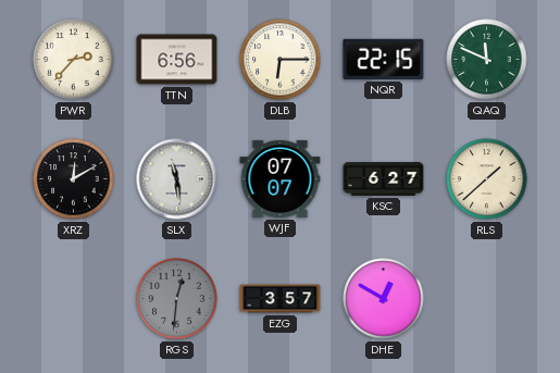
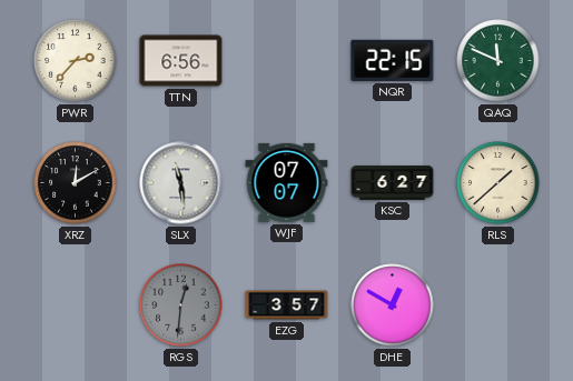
DLB: 6:15 -> none
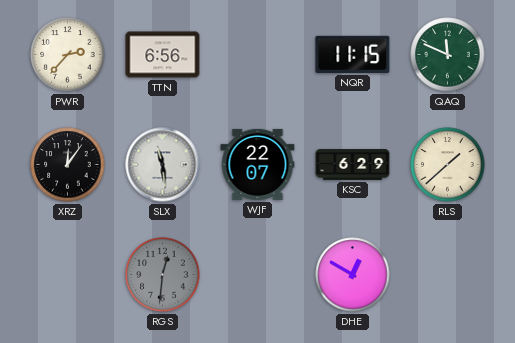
NQR: 22:15 -> 11:15
XRZ: 12:10 -> 12:06
WJF: 07:07 -> 22:07
KSC: 6:27 -> 6:29
EZG: 3:57 -> none
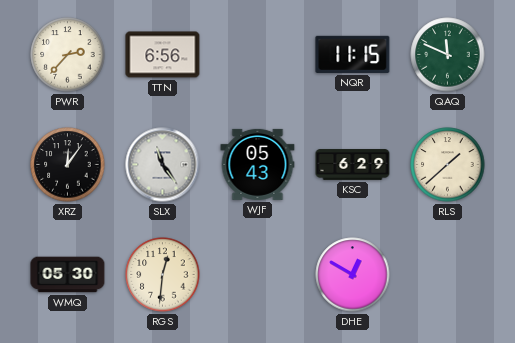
SLX: 11:29 -> 11:24
WJF: 22:07 -> 05:43
WMQ: none -> 05:30
RGS dial: grey -> cream
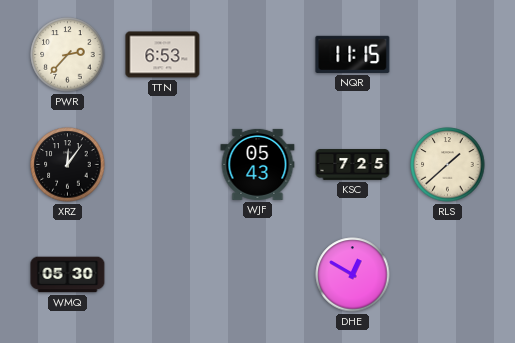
TTN: 6:56 -> 6:53
QAQ: 11:49 -> none
SLX: 11:24 -> none
KSC: 6:29 -> 7:25
RGS: 12:31 -> none
